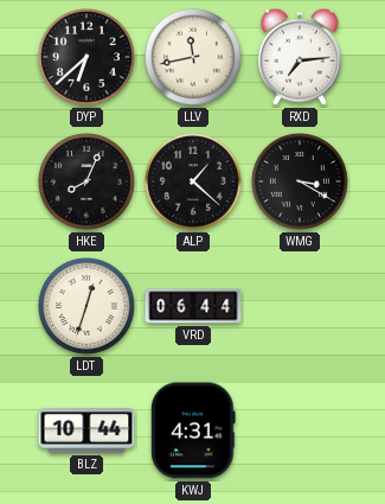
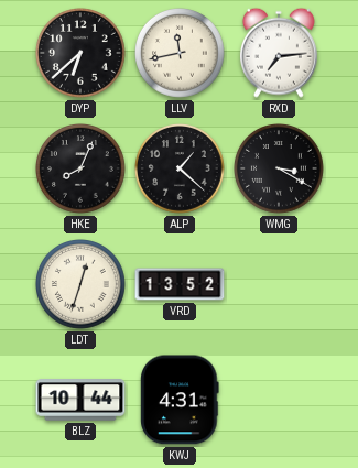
VRD: 06:44 -> 13:52
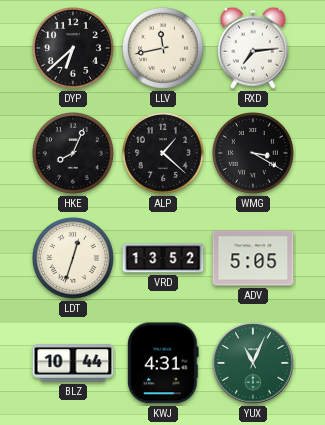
ADV: none -> 5:05
YUX: none -> 11:04
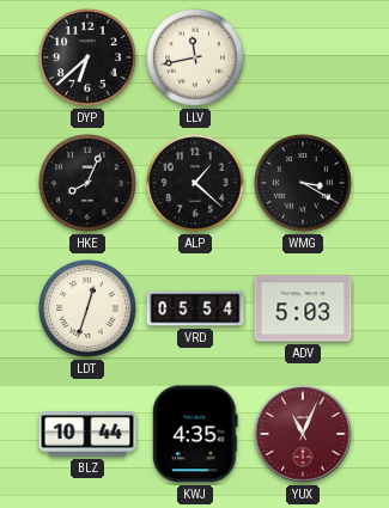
RXD: 7:14 -> none
VRD: 13:52 -> 05:54
ADV: 5:05 -> 5:03
KWJ: 4:31 -> 4:35
YUX dial: green -> burgundy
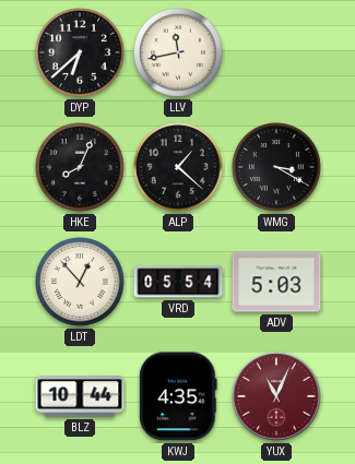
LDT: 12:33 -> 12:53
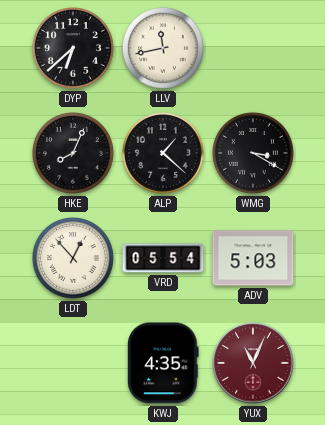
BLZ: 10:44 -> none
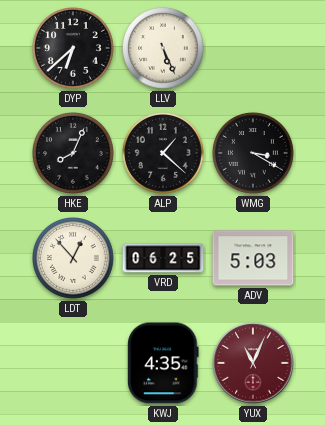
LLV: 11:43 -> 5:26
VRD: 05:54 -> 06:25
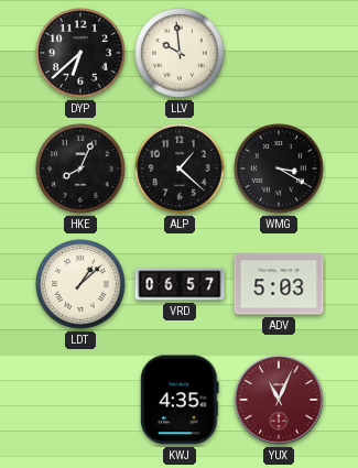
LLV: 5:26 -> 9:59
LDT: 12:53 -> 1:08
VRD: 06:25 -> 06:57
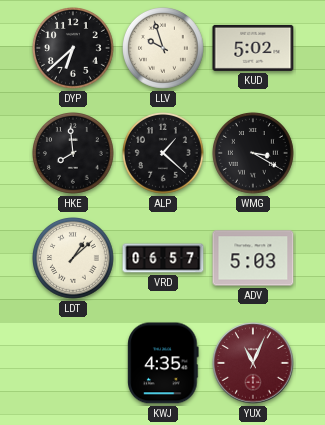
LLV: 9:59 -> 9:57
KUD: none -> 5:02
HKE: 8:04 -> 7:59
